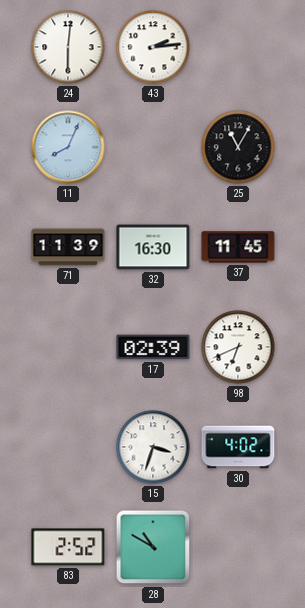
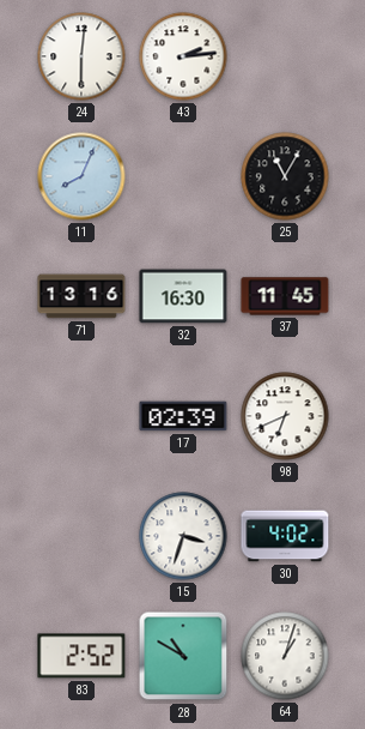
71: 11:39 -> 13:16
64: none -> 1:03
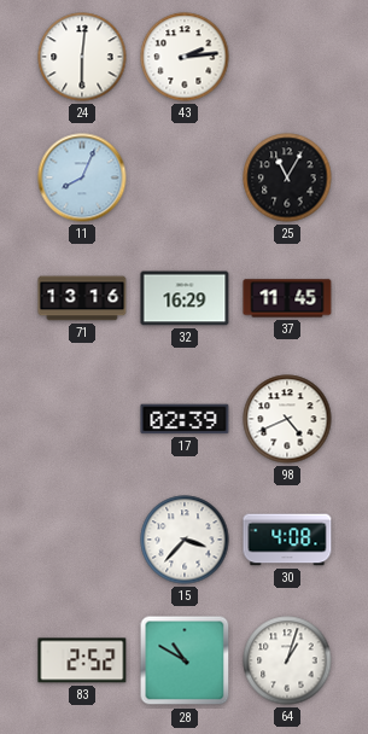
32: 16:30 -> 16:29
98: 6:41 -> 4:41
15: 3:33 -> 3:37
30: 4:02 -> 4:08
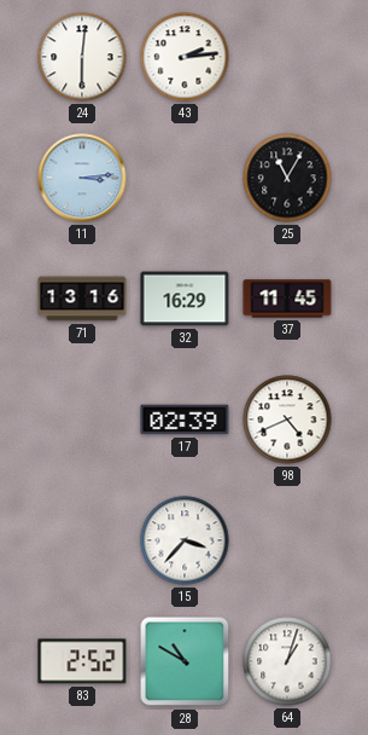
11: 8:04 -> 3:14
30: 4:08 -> none
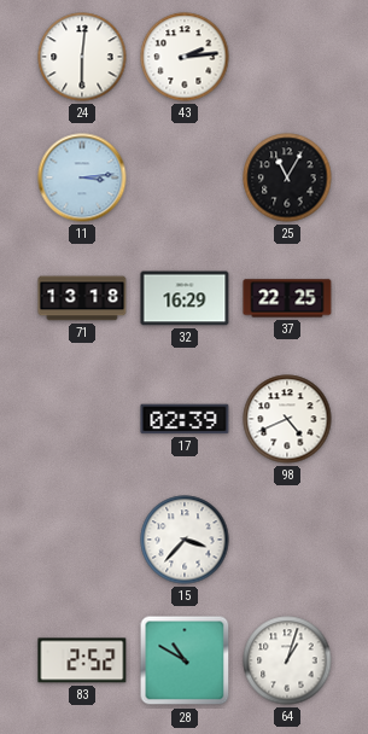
71: 13:16 -> 13:18
37: 11:45 -> 22:25
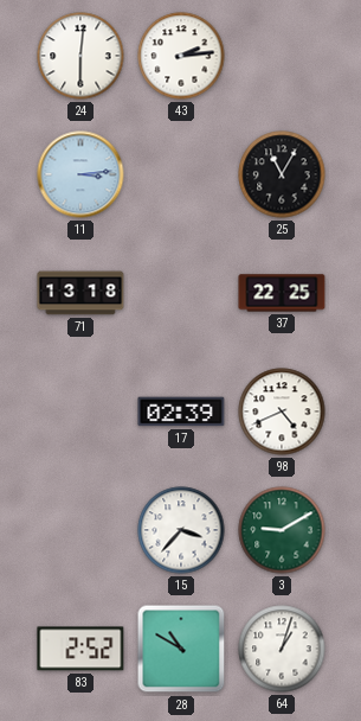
32: 16:29 -> none
3: none -> 9:10
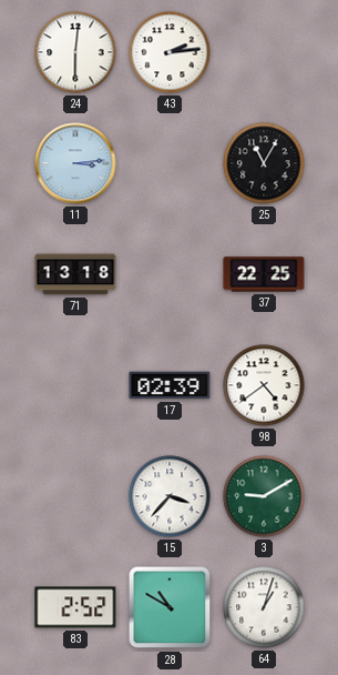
98: 4:41 -> 4:39
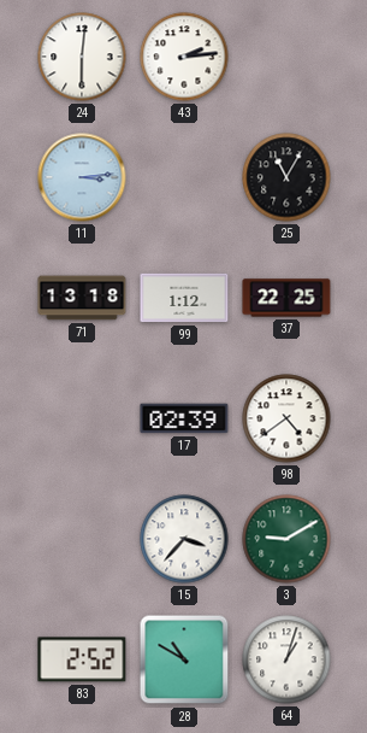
99: none -> 1:12
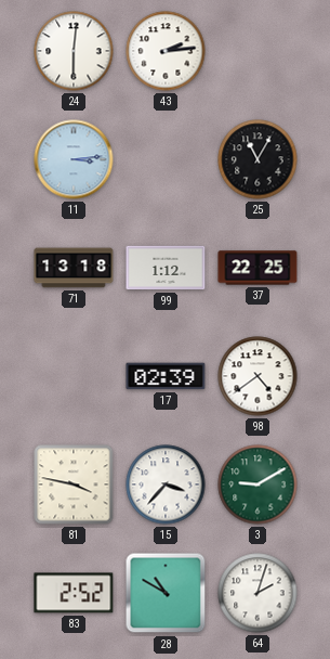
81: none -> 3:47
64: 1:03 -> 2:03
